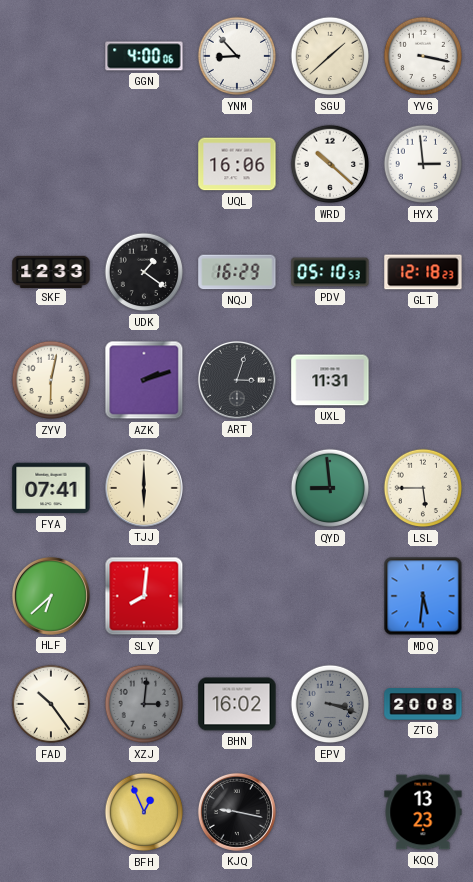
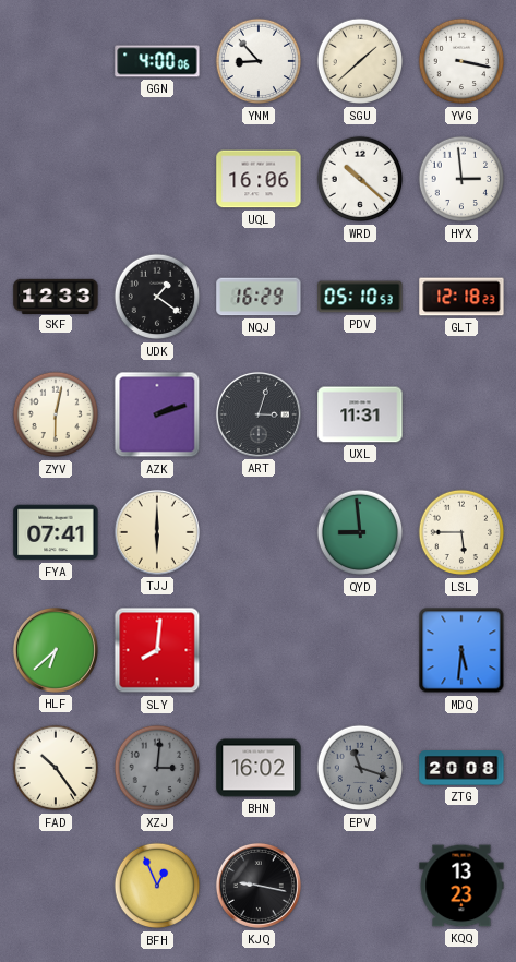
EPV: 3:18 -> 11:18
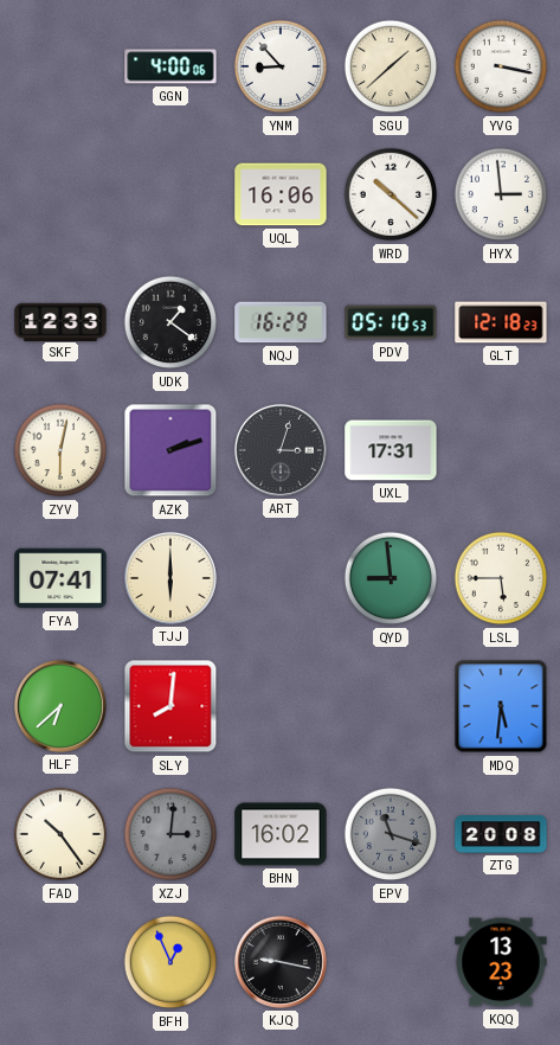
UXL: 11:31 -> 17:31
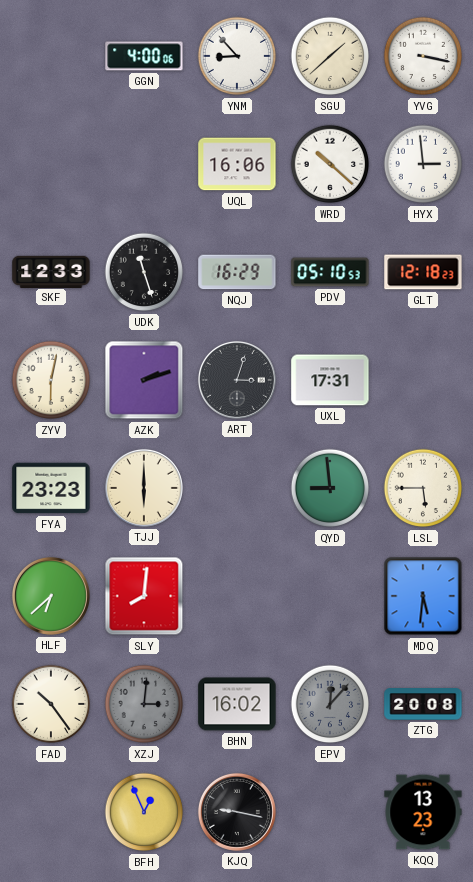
UDK: 1:21 -> 11:27
FYA: 07:41 -> 23:23
EPV: 11:18 -> 12:07
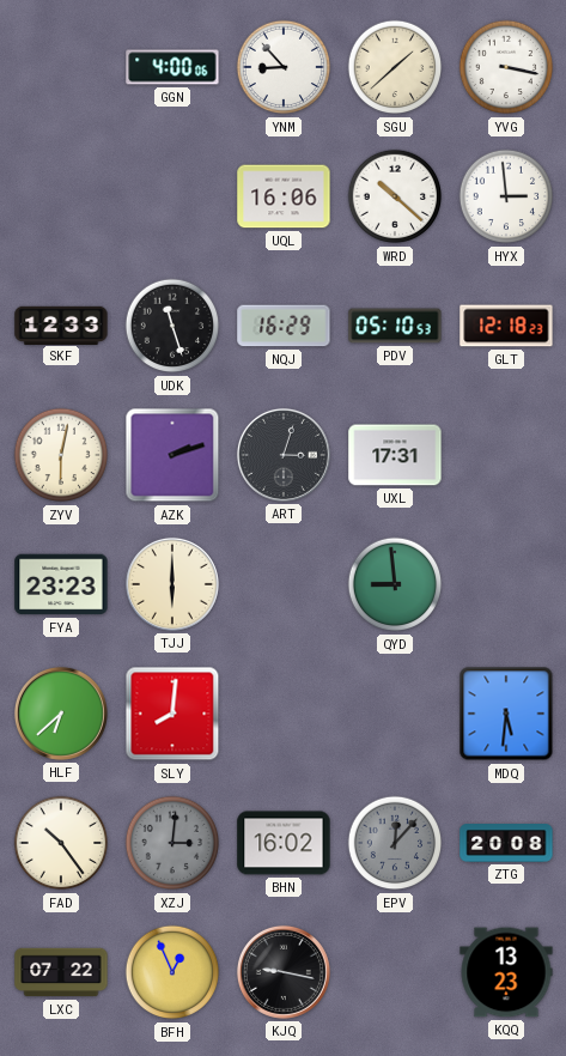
LSL: 5:45 -> none
LXC: none -> 07:22
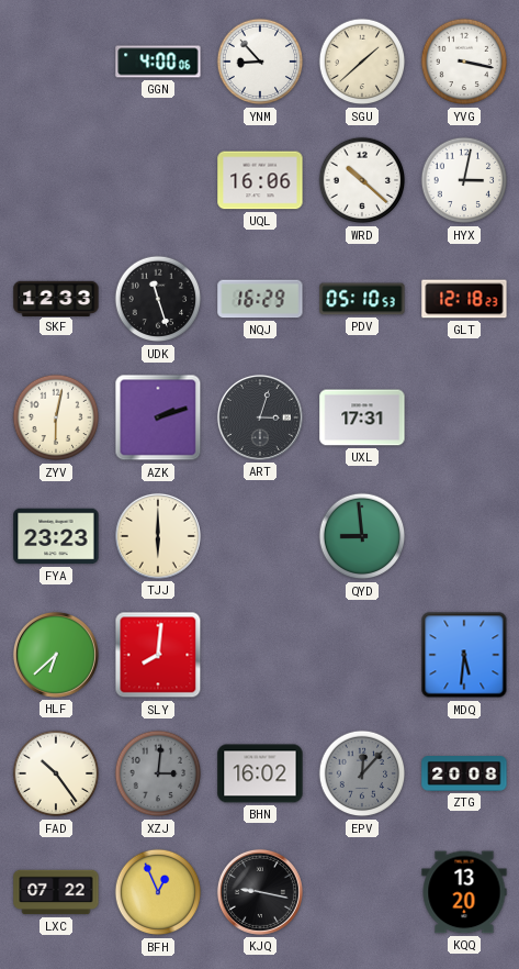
HYX: 2:59 -> 3:02
KQQ: 13:23 -> 13:20
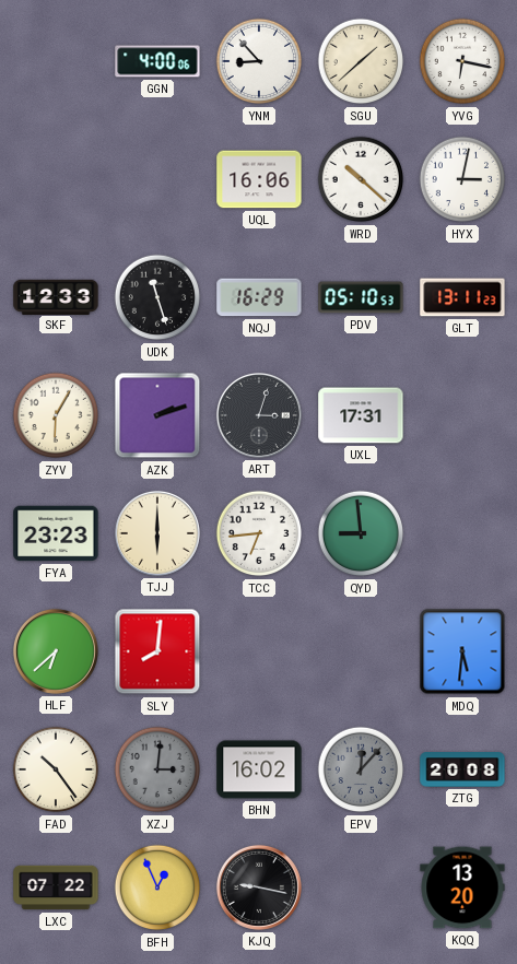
YVG: 3:17 -> 6:17
GLT: 12:18 -> 13:11
ZYV: 6:02 -> 6:05
TCC: none -> 6:44
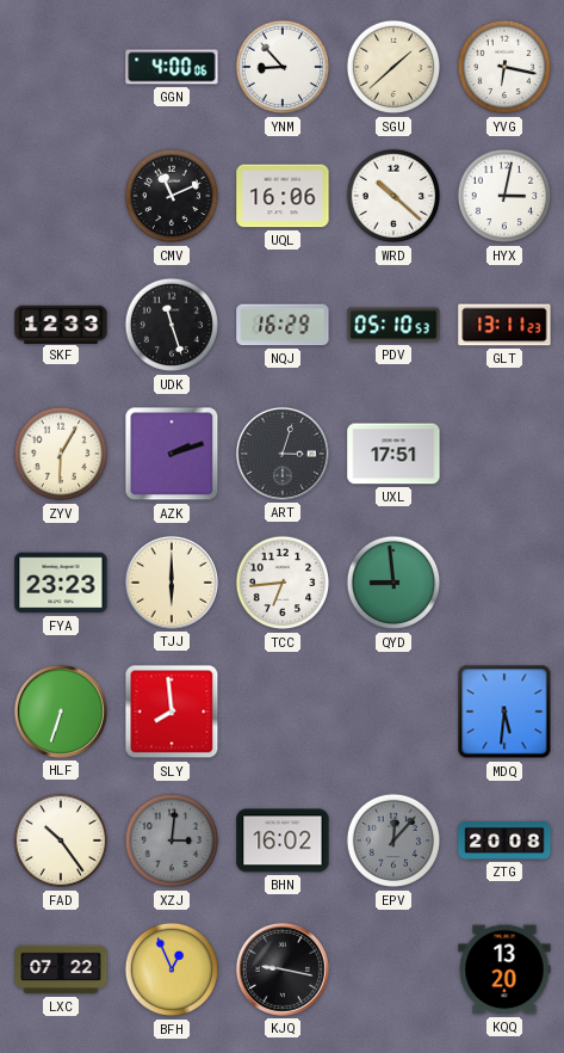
CMV: none -> 11:11
UXL: 17:31 -> 17:51
HLF: 6:38 -> 6:33
SLY: 8:01 -> 7:59
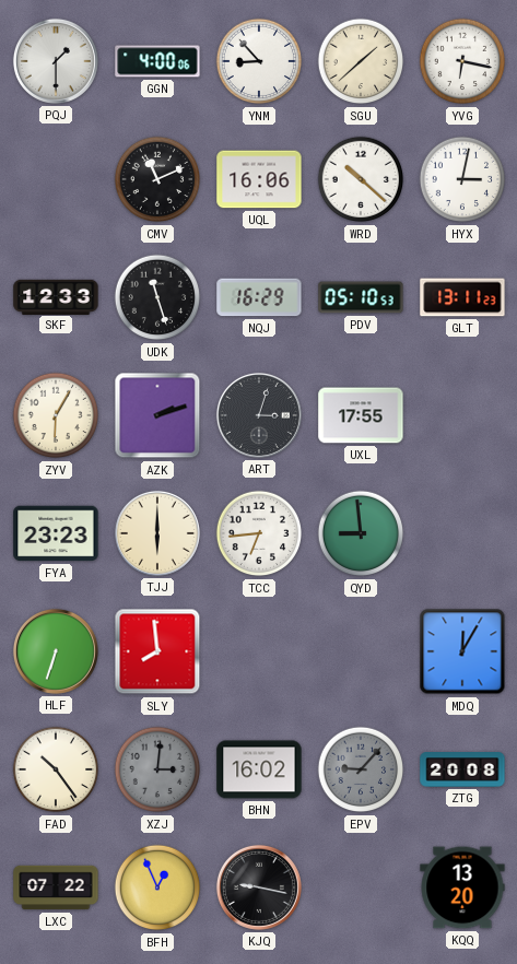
PQJ: none -> 1:30
UXL: 17:51 -> 17:55
MDQ: 5:31 -> 12:05
EPV: 12:07 -> 9:07
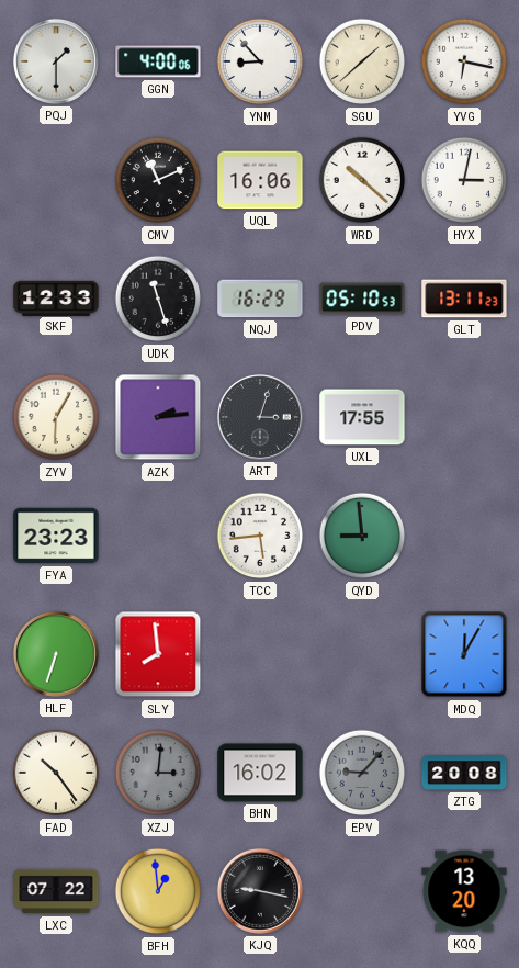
AZK: 2:12 -> 2:14
TJJ: 6:00 -> none
TCC: 6:44 -> 5:44
BFH: 12:56 -> 12:59
